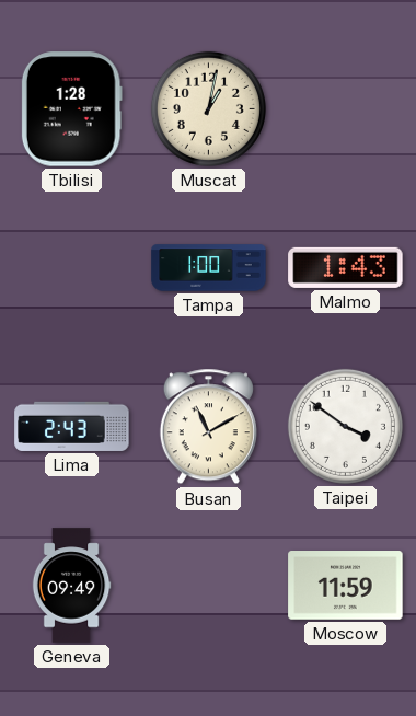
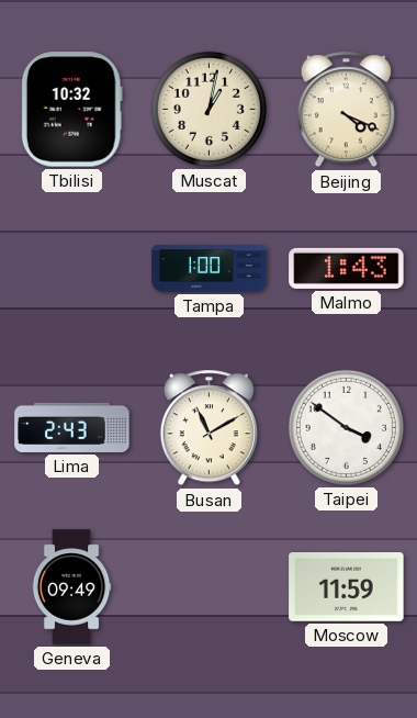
Tbilisi: 1:28 -> 10:32
Beijing: none -> 4:19
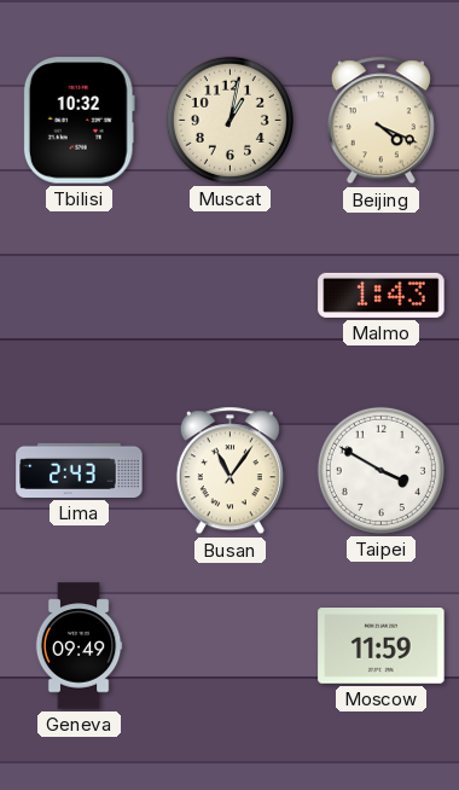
Tampa: 1:00 -> none
Busan: 11:10 -> 11:06
Taipei: 3:51 -> 3:50
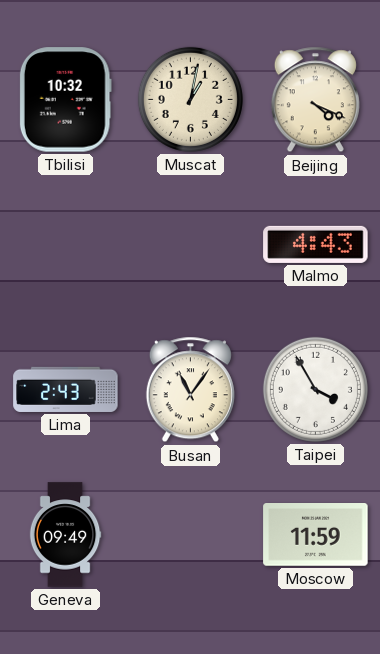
Malmo: 1:43 -> 4:43
Taipei: 3:50 -> 3:55
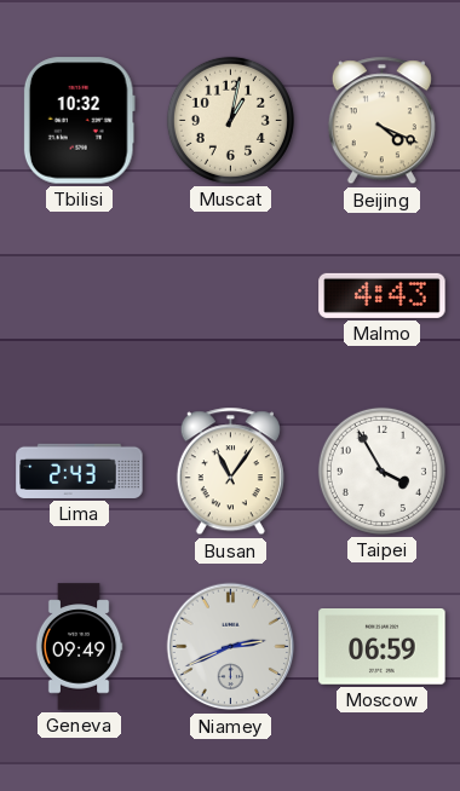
Niamey: none -> 2:41
Moscow: 11:59 -> 06:59
